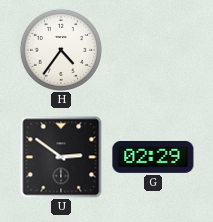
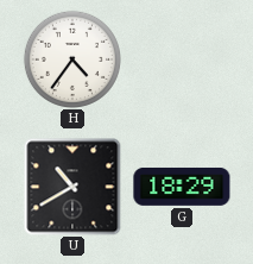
U: 2:51 -> 10:40
G: 02:29 -> 18:29
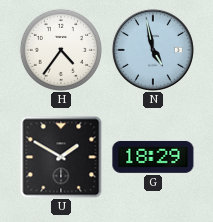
N: none -> 4:58
U: 10:40 -> 1:50
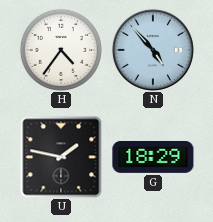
N: 4:58 -> 4:53
U: 1:50 -> 1:47
